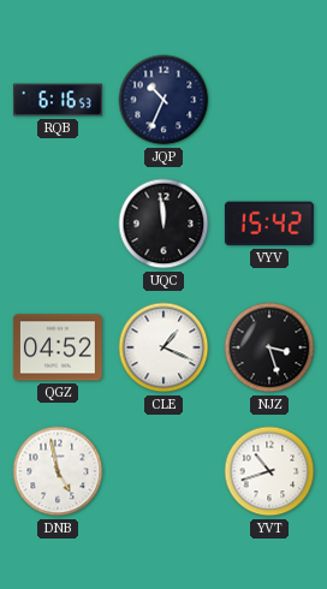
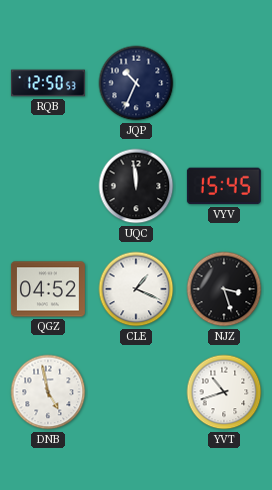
RQB: 6:16 -> 12:50
VYV: 15:42 -> 15:45
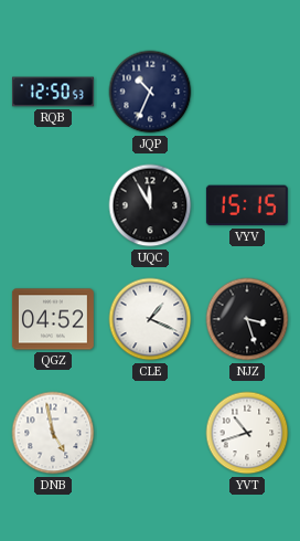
UQC: 11:59 -> 11:55
VYV: 15:45 -> 15:15
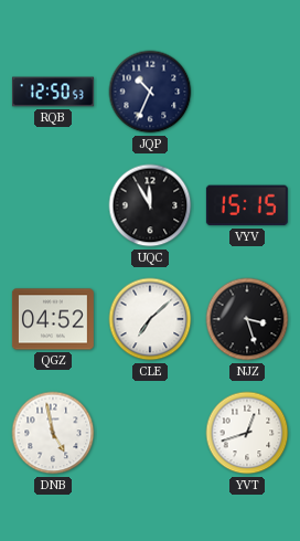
CLE: 1:19 -> 7:08
YVT: 10:42 -> 12:42
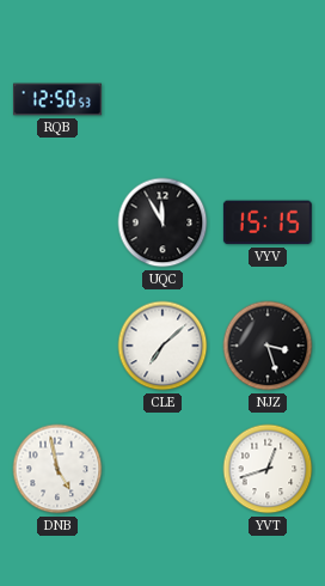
JQP: 10:34 -> none
QGZ: 04:52 -> none
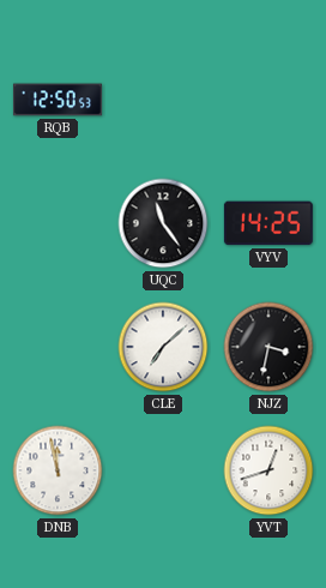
UQC: 11:55 -> 11:24
VYV: 15:15 -> 14:25
NJZ: 3:27 -> 3:32
DNB: 4:58 -> 11:58
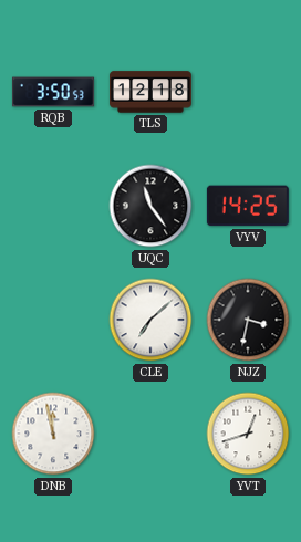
RQB: 12:50 -> 3:50
TLS: none -> 12:18
